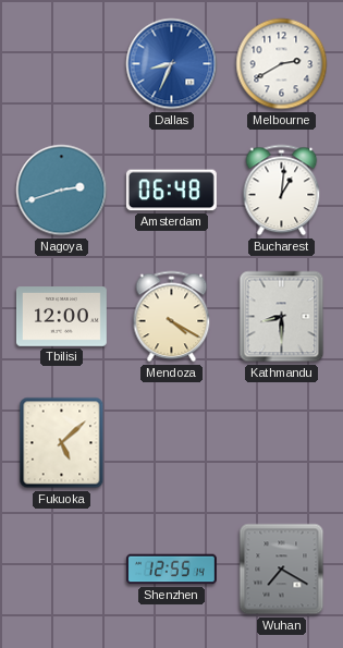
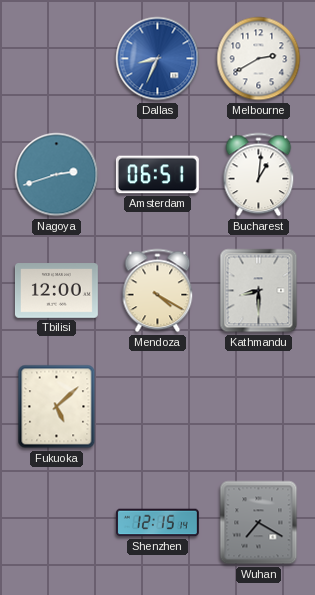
Amsterdam: 06:48 -> 06:51
Shenzhen: 12:55 -> 12:15
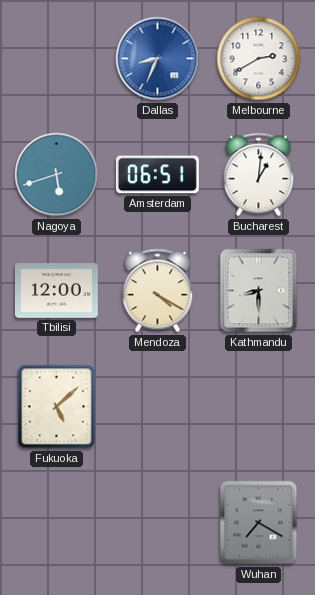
Nagoya: 2:42 -> 5:42
Shenzhen: 12:15 -> none
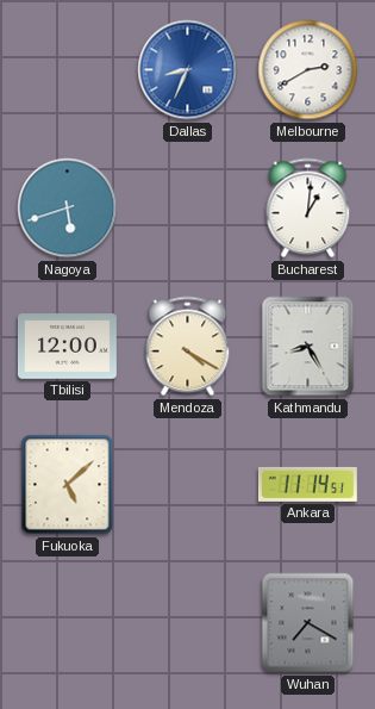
Amsterdam: 06:51 -> none
Kathmandu: 8:30 -> 8:25
Ankara: none -> 11:14
